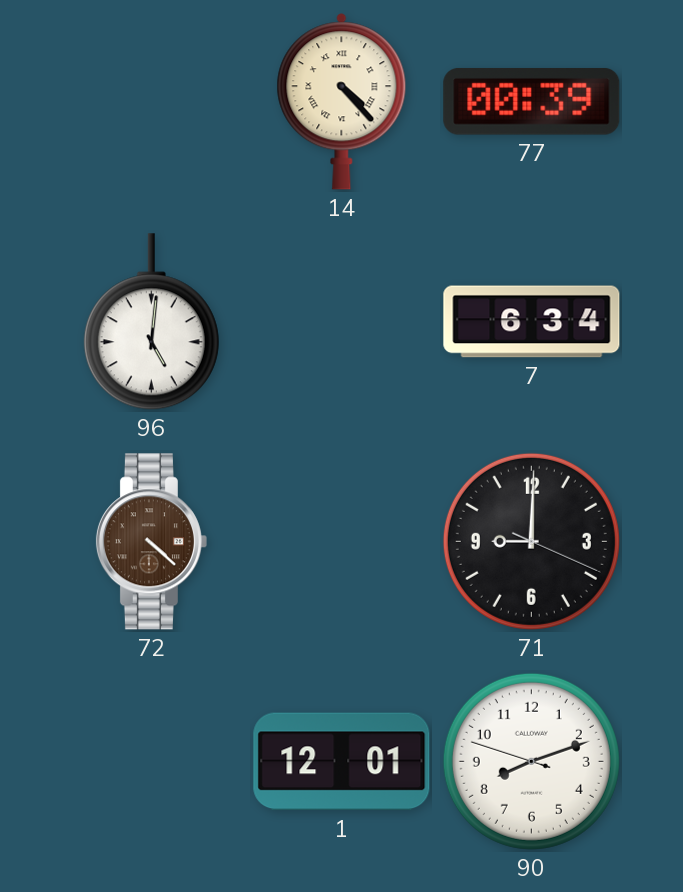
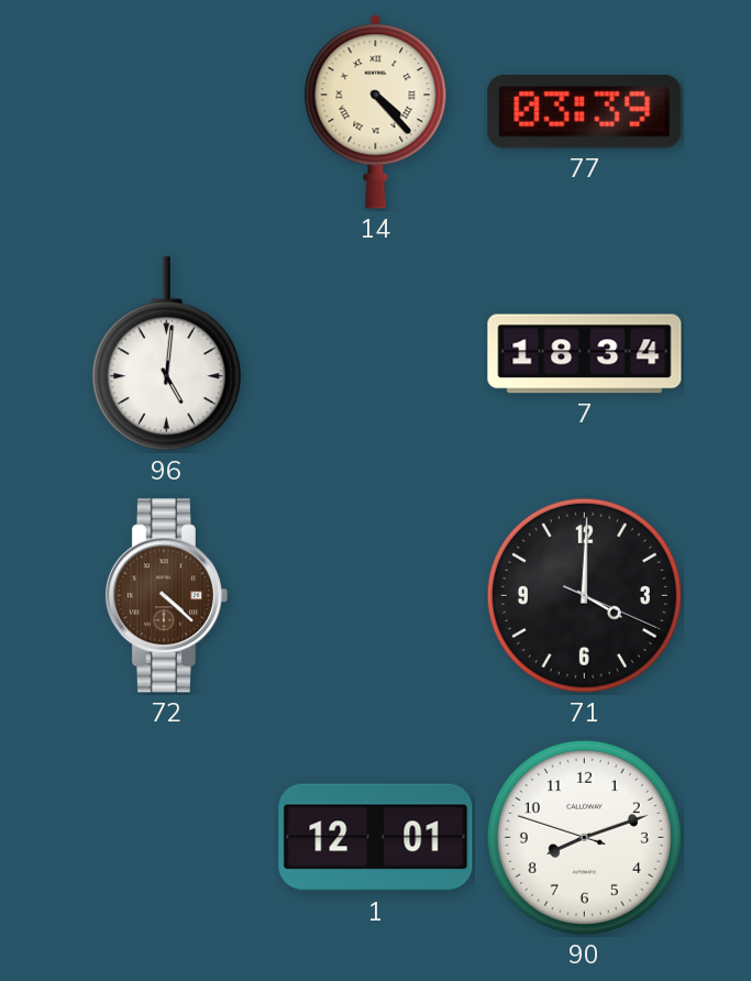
77: 00:39 -> 03:39
7: 6:34 -> 18:34
71: 9:00 -> 4:00
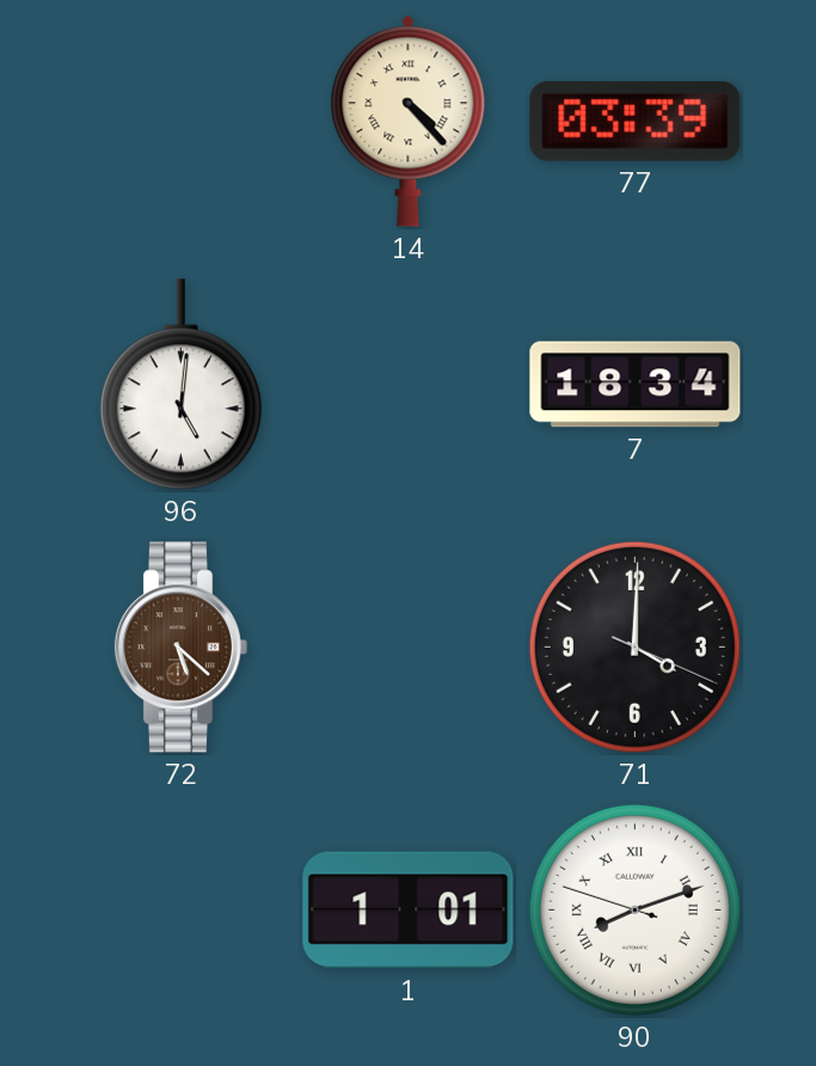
72: 4:22 -> 5:22
1: 12:01 -> 1:01
90 numerals: Arabic -> Roman
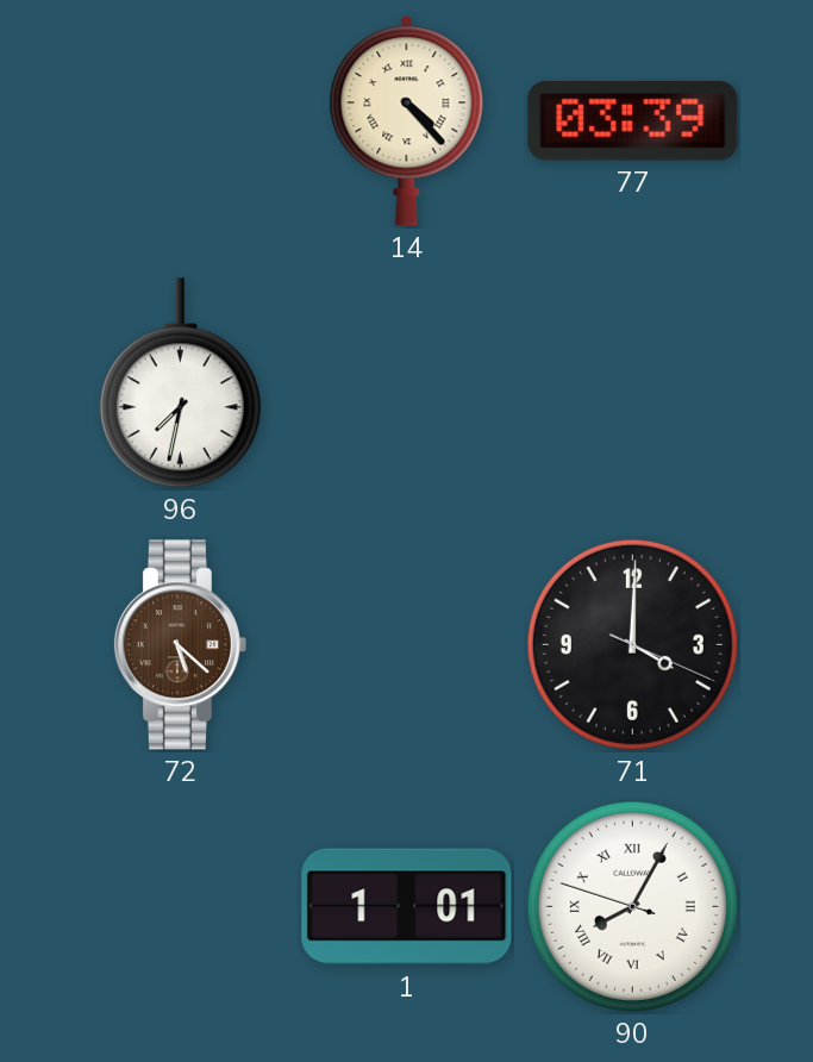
96: 5:01 -> 7:32
7: 18:34 -> none
90: 8:11 -> 8:04
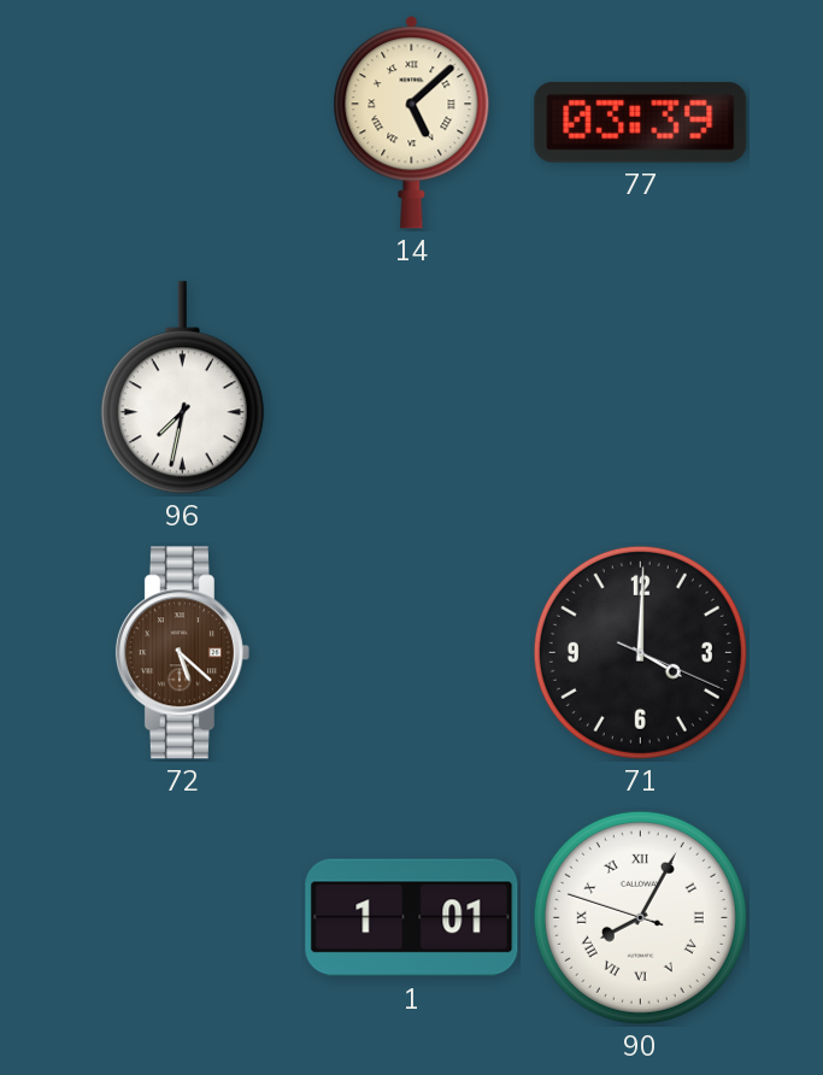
14: 4:23 -> 5:08
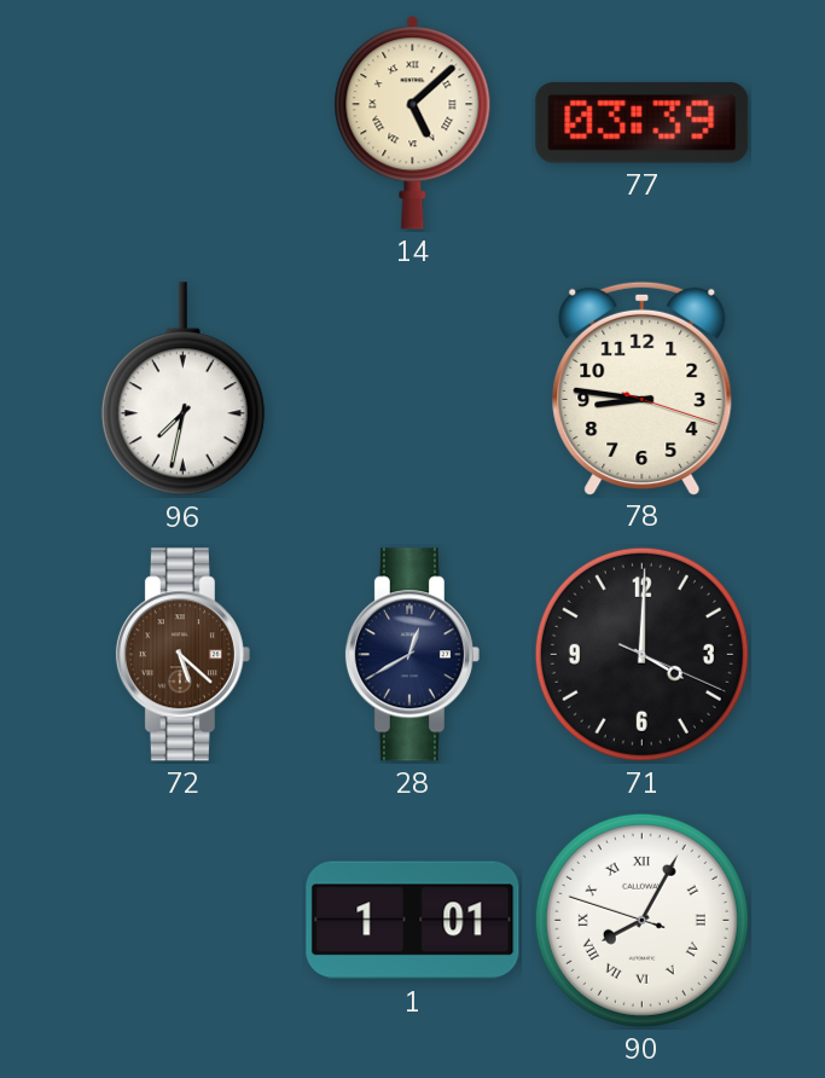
78: none -> 8:46
28: none -> 12:40
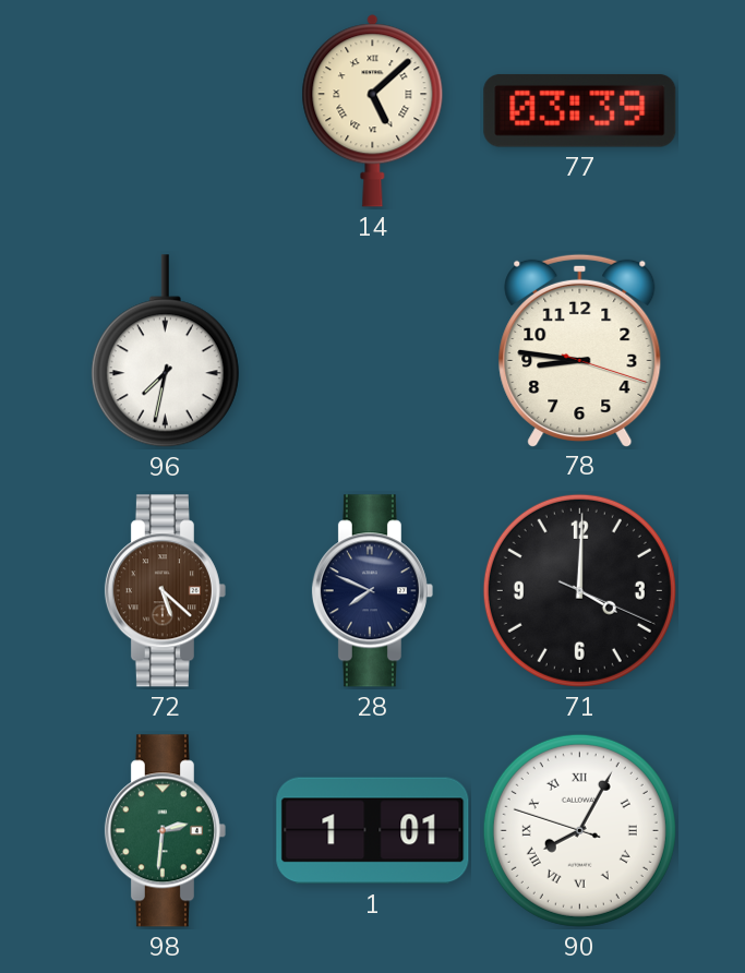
28: 12:40 -> 7:49
98: none -> 2:31
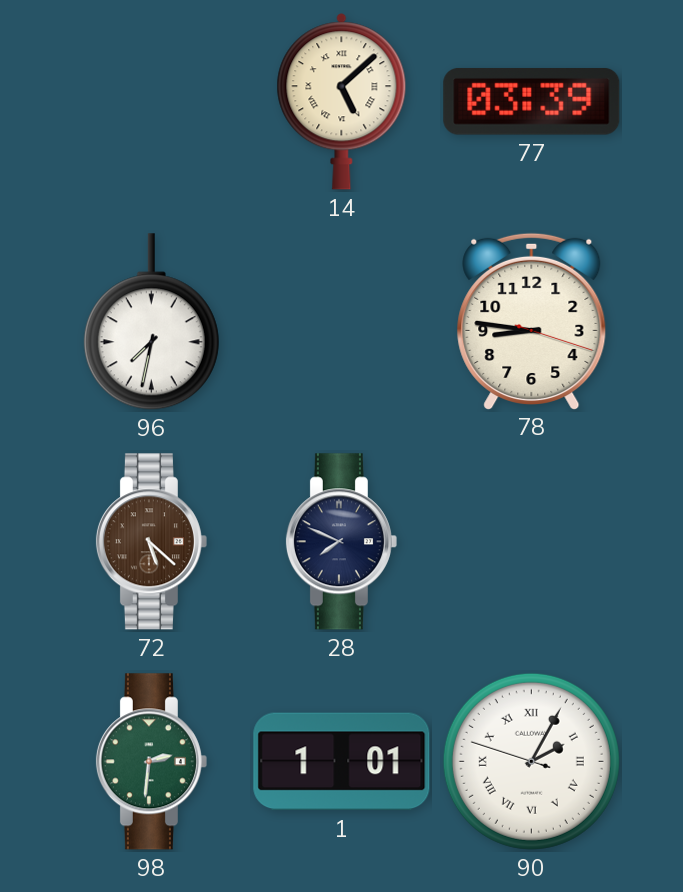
71: 4:00 -> none
90: 8:04 -> 2:04
